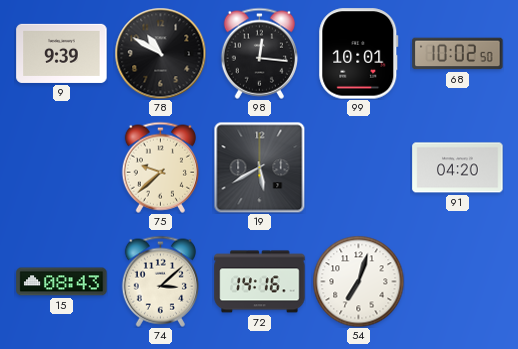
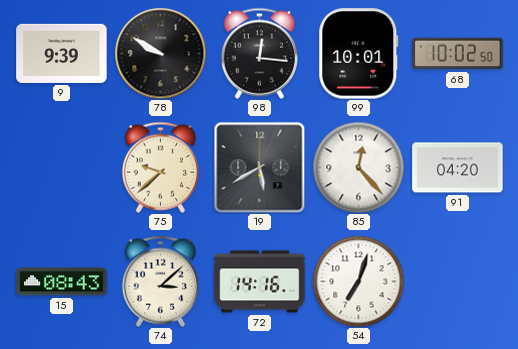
78: 10:50 -> 9:50
85: none -> 12:23
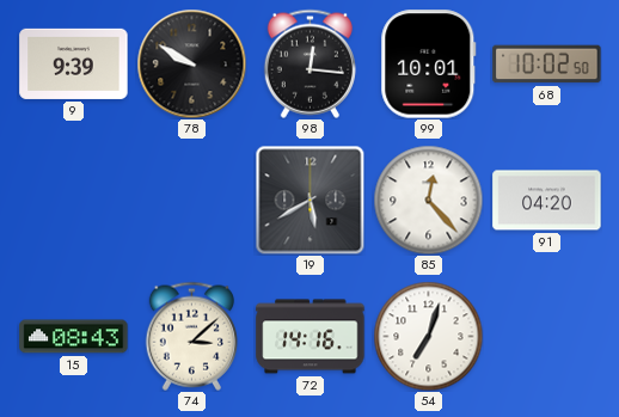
75: 9:38 -> none
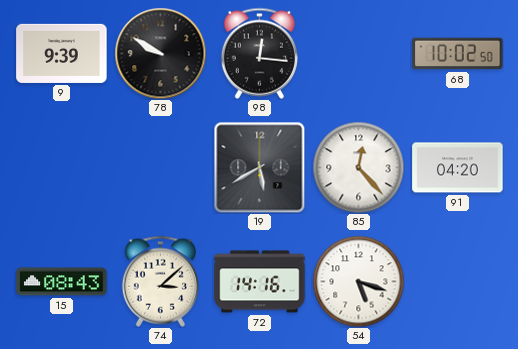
99: 10:01 -> none
54: 7:03 -> 5:18
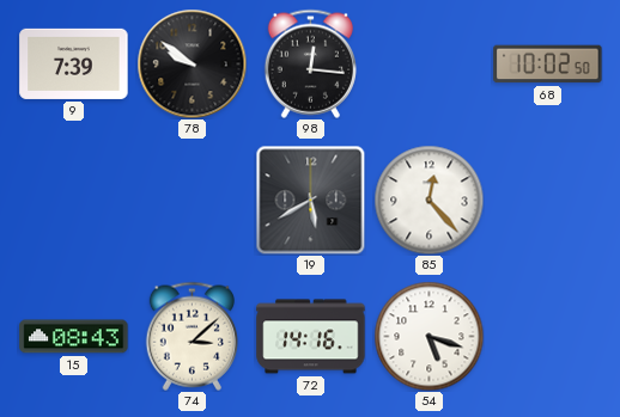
9: 9:39 -> 7:39
78: 9:50 -> 9:51
91: 04:20 -> none
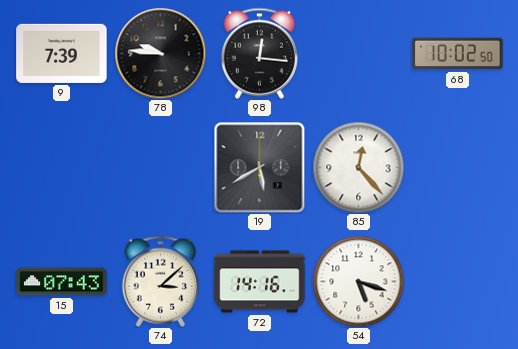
78: 9:51 -> 9:46
15: 08:43 -> 07:43
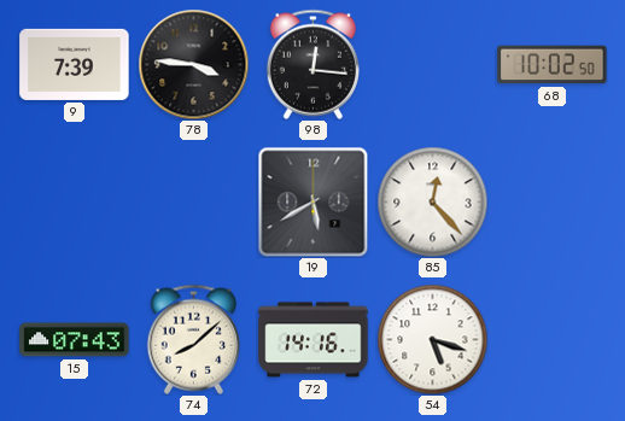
78: 9:46 -> 3:46
74: 3:08 -> 8:08
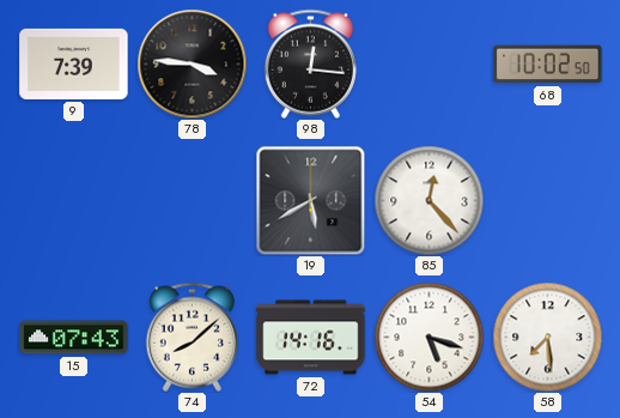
58: none -> 7:29
